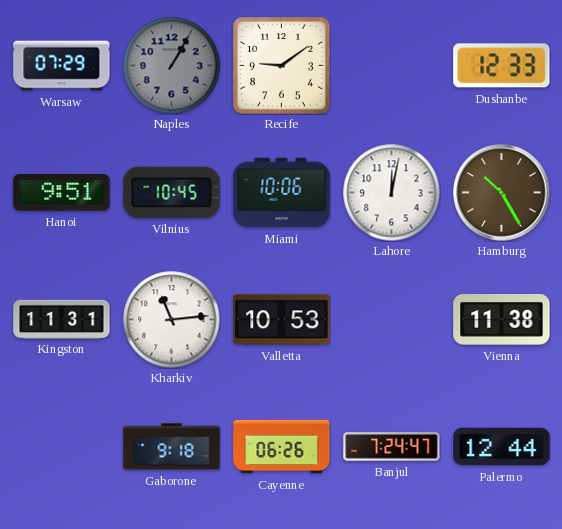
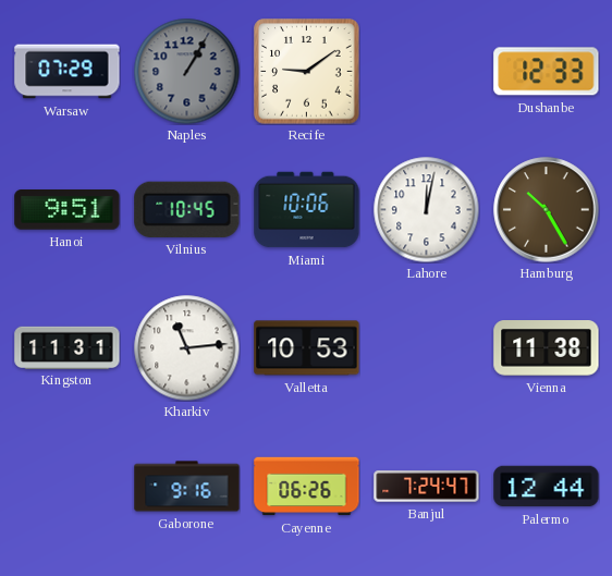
Gaborone: 9:18 -> 9:16
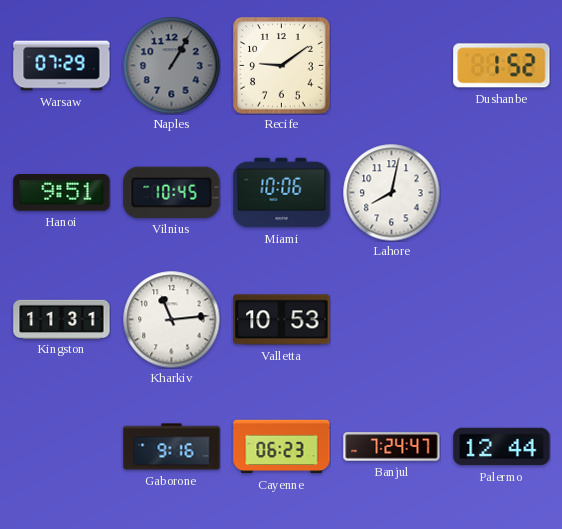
Dushanbe: 12:33 -> 1:52
Lahore: 12:02 -> 8:02
Hamburg: 10:25 -> none
Vienna: 11:38 -> none
Cayenne: 06:26 -> 06:23
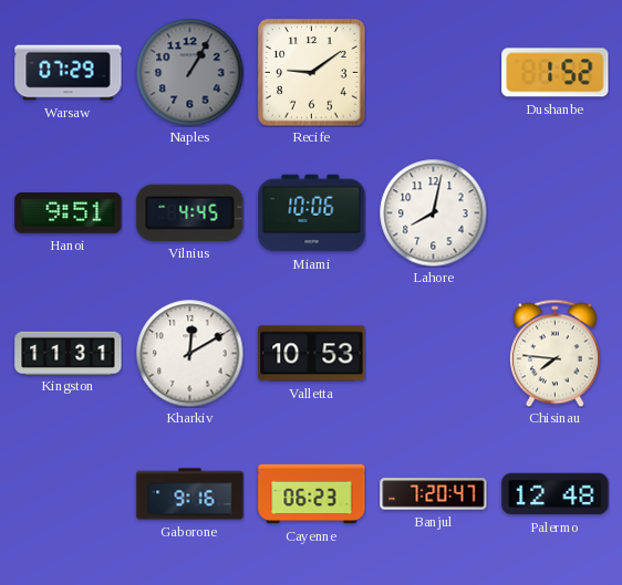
Vilnius: 10:45 -> 4:45
Kharkiv: 11:14 -> 12:10
Chisinau: none -> 7:46
Banjul: 7:24 -> 7:20
Palermo: 12:44 -> 12:48
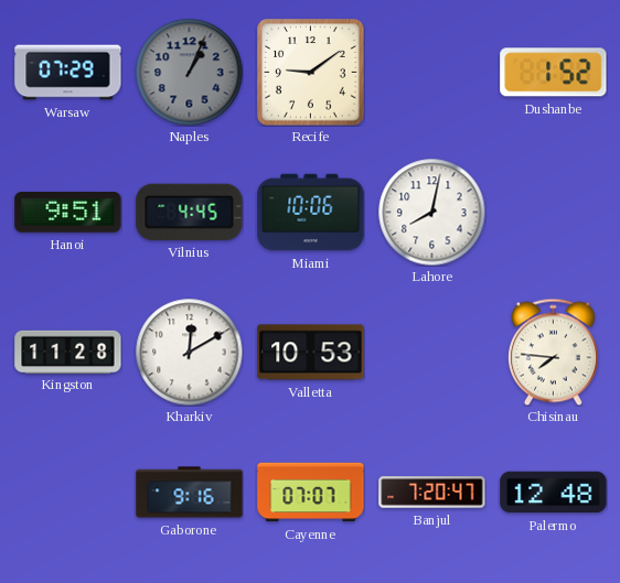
Naples: 1:05 -> 1:04
Kingston: 11:31 -> 11:28
Cayenne: 06:23 -> 07:07
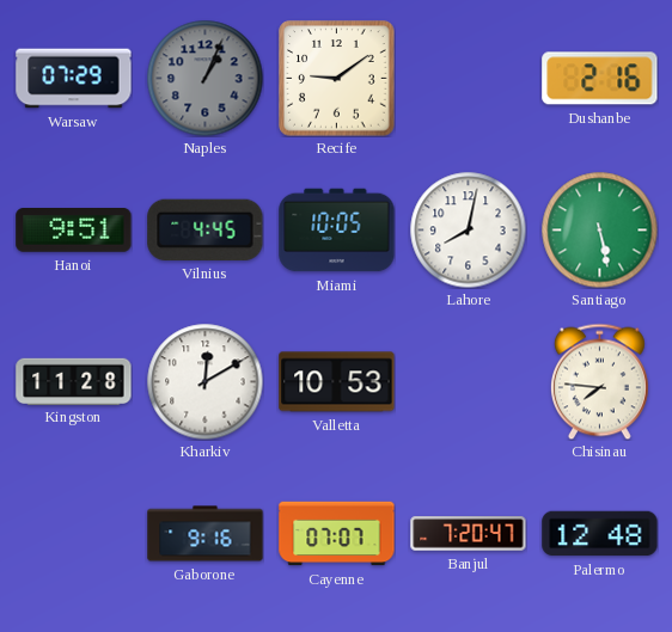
Dushanbe: 1:52 -> 2:16
Miami: 10:06 -> 10:05
Santiago: none -> 5:28
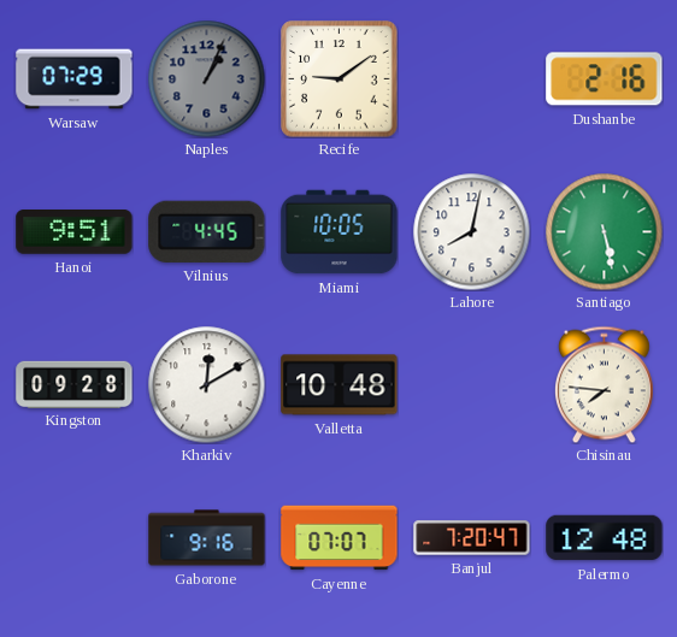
Kingston: 11:28 -> 09:28
Valletta: 10:53 -> 10:48
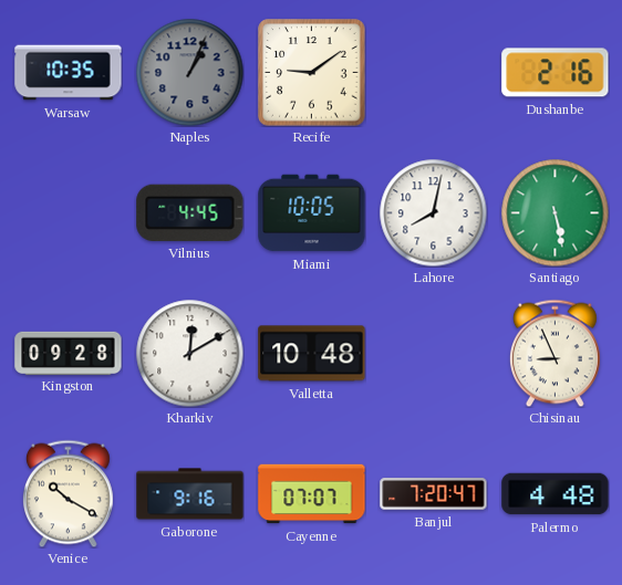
Warsaw: 07:29 -> 10:35
Hanoi: 9:51 -> none
Chisinau: 7:46 -> 8:56
Venice: none -> 10:20
Palermo: 12:48 -> 4:48
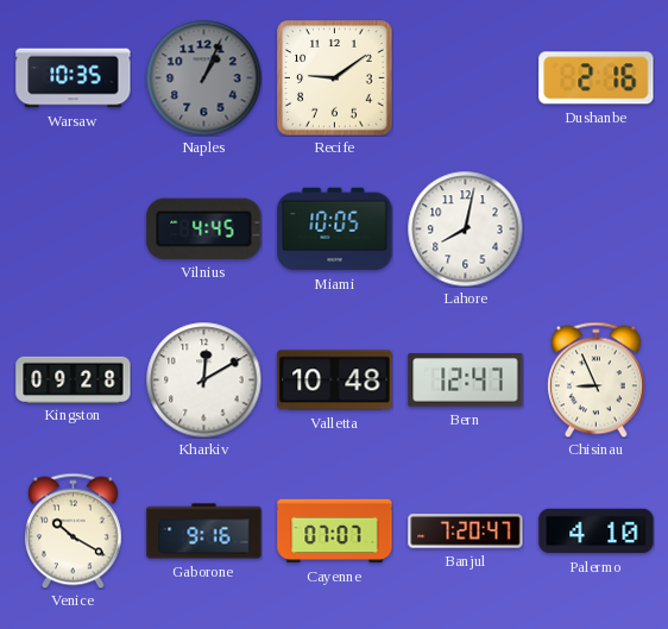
Santiago: 5:28 -> none
Bern: none -> 12:47
Palermo: 4:48 -> 4:10
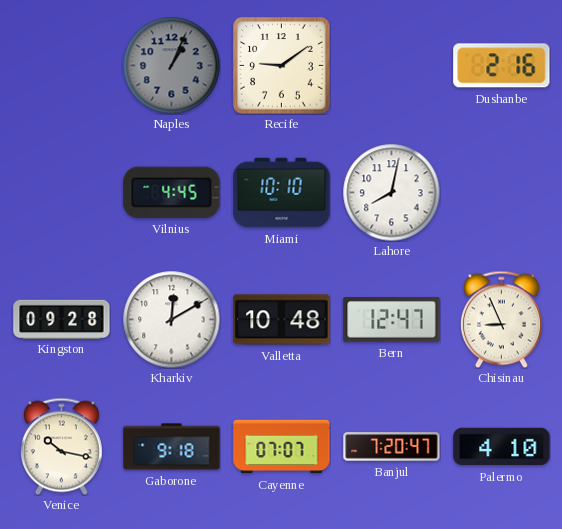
Warsaw: 10:35 -> none
Miami: 10:05 -> 10:10
Venice: 10:20 -> 10:17
Gaborone: 9:16 -> 9:18
